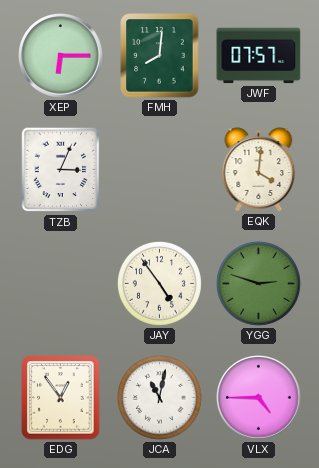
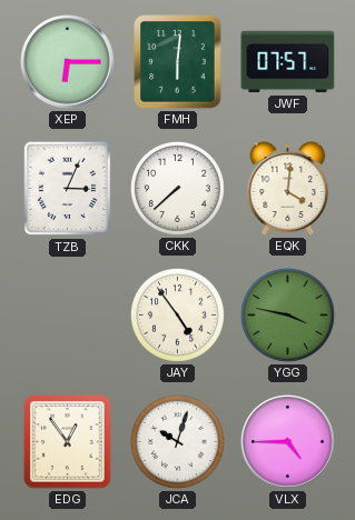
FMH: 8:01 -> 6:01
CKK: none -> 7:38
YGG: 2:48 -> 3:47
JCA: 11:02 -> 10:03
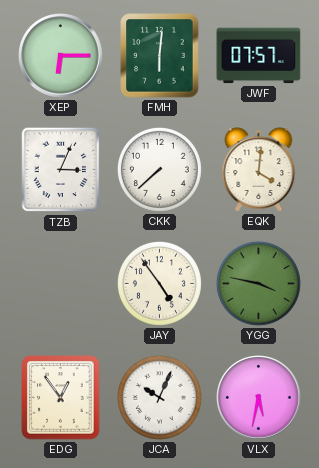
JCA: 10:03 -> 10:04
VLX: 4:45 -> 5:32
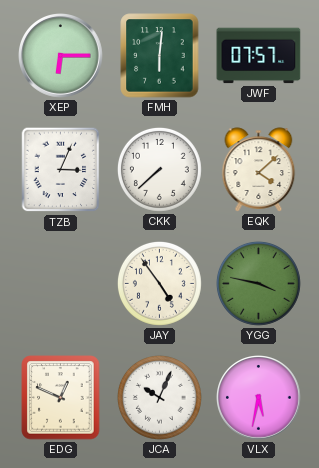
EQK: 4:01 -> 4:08
EDG: 12:54 -> 12:49
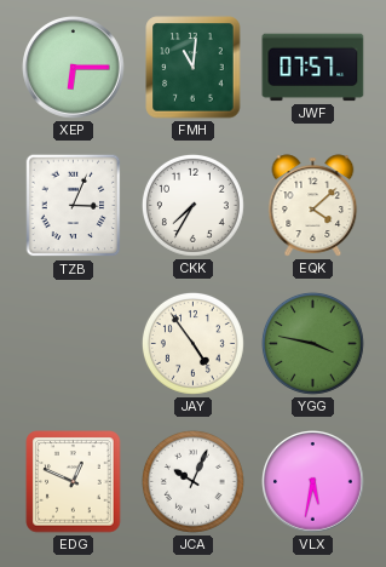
FMH: 6:01 -> 11:01
CKK: 7:38 -> 7:35
